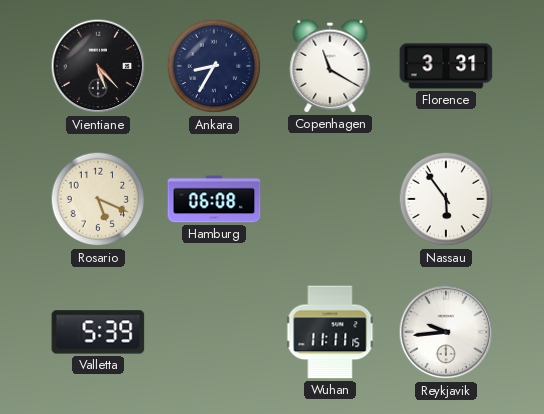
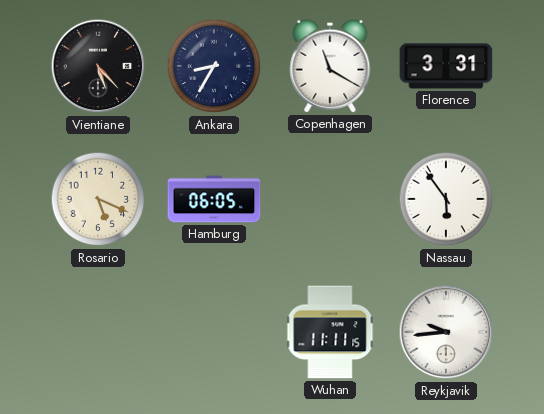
Hamburg: 06:08 -> 06:05
Valletta: 5:39 -> none
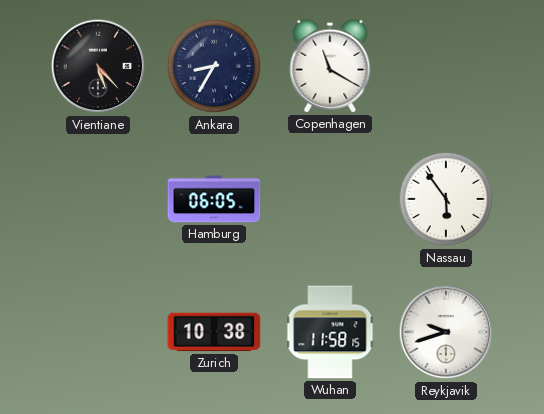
Florence: 3:31 -> none
Rosario: 5:19 -> none
Zurich: none -> 10:38
Wuhan: 11:11 -> 11:58
Reykjavik: 9:44 -> 9:42
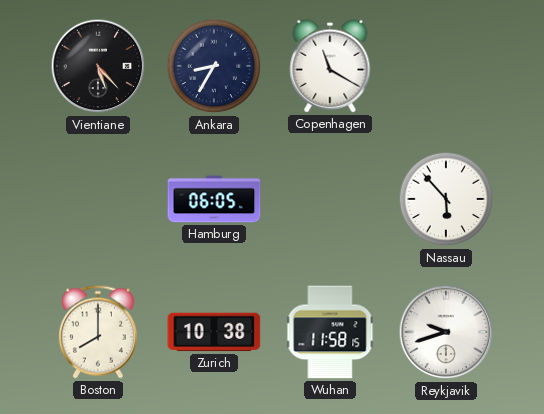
Nassau: 5:54 -> 5:53
Boston: none -> 8:00
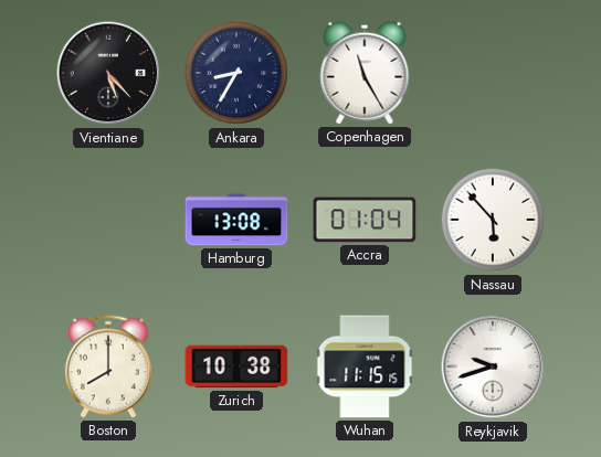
Copenhagen: 11:20 -> 11:25
Hamburg: 06:05 -> 13:08
Accra: none -> 01:04
Wuhan: 11:58 -> 11:15
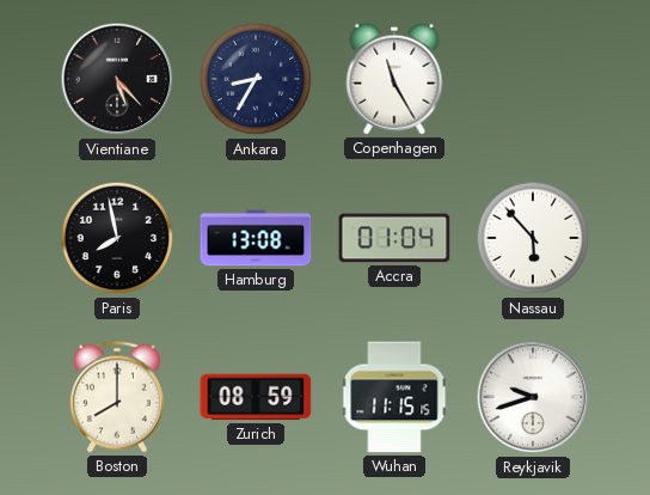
Paris: none -> 7:58
Zurich: 10:38 -> 08:59
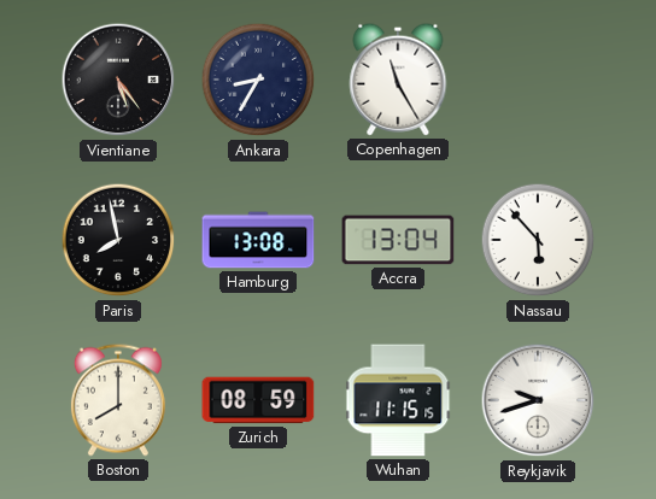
Vientiane: 5:23 -> 5:24
Accra: 01:04 -> 13:04
